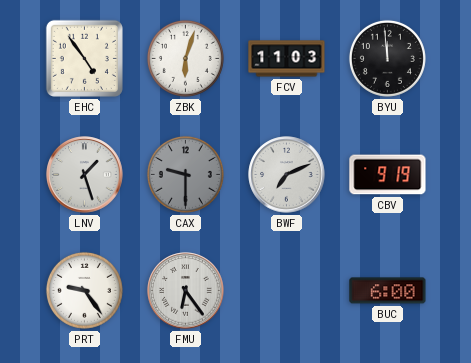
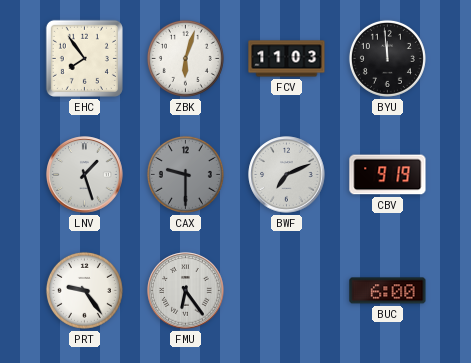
EHC: 4:54 -> 7:54
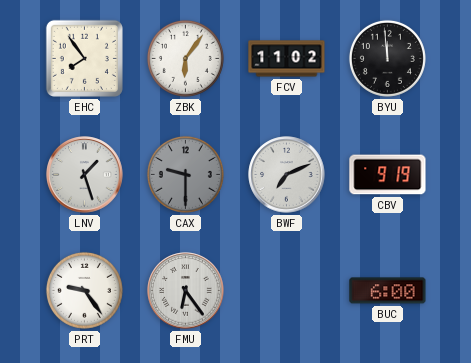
ZBK: 6:03 -> 6:06
FCV: 11:03 -> 11:02
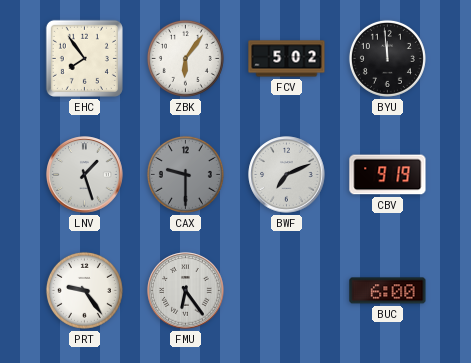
FCV: 11:02 -> 5:02
